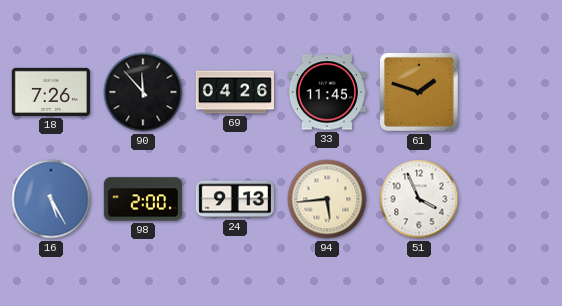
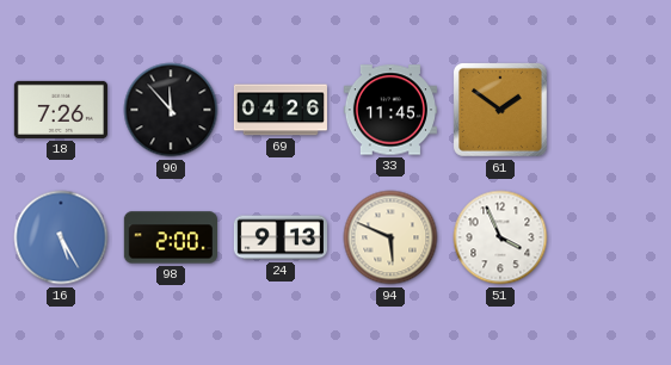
61: 1:48 -> 1:51
94: 5:44 -> 5:49
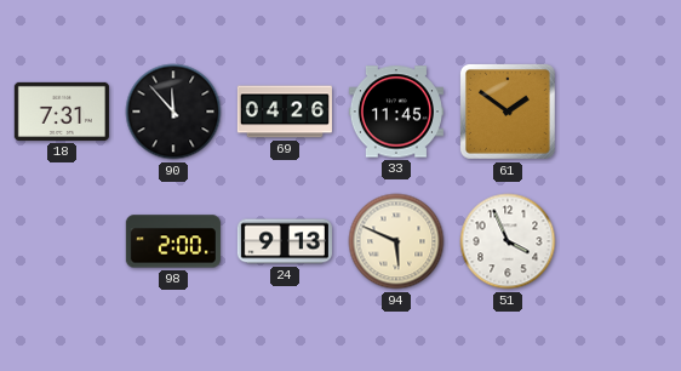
18: 7:26 -> 7:31
16: 5:25 -> none
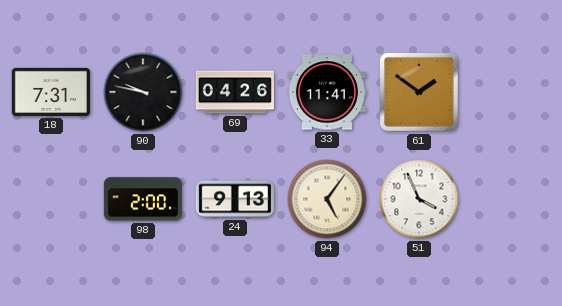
90: 11:53 -> 9:47
33: 11:45 -> 11:41
94: 5:49 -> 5:06
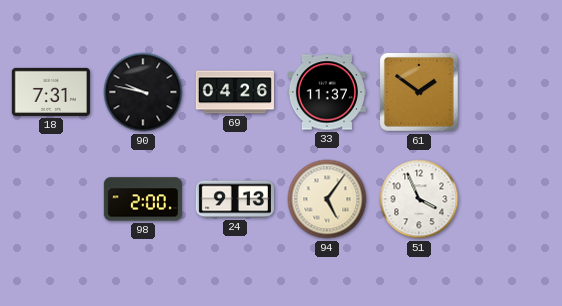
33: 11:41 -> 11:37
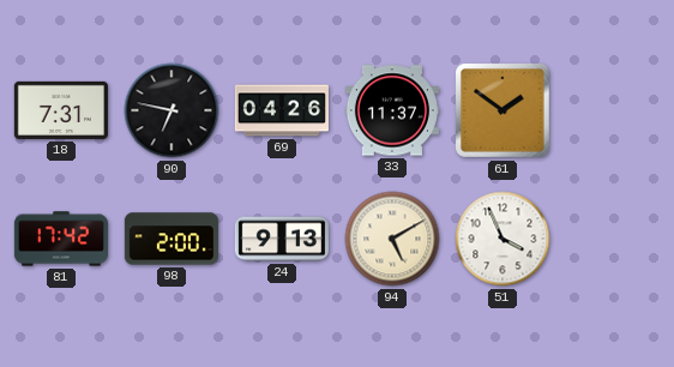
90: 9:47 -> 6:47
81: none -> 17:42
94: 5:06 -> 5:10
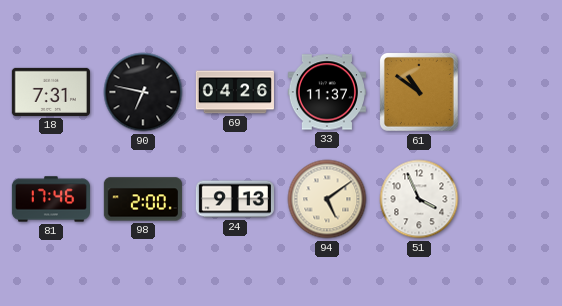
61: 1:51 -> 10:51
81: 17:42 -> 17:46
94: 5:10 -> 5:09
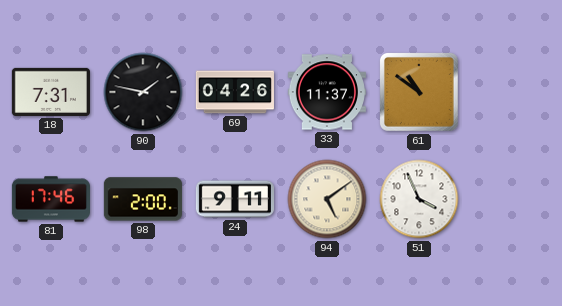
90: 6:47 -> 1:47
24: 9:13 -> 9:11
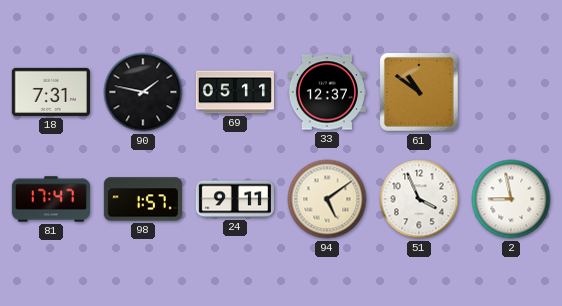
69: 04:26 -> 05:11
33: 11:37 -> 12:37
81: 17:46 -> 17:47
98: 2:00 -> 1:57
2: none -> 8:58
